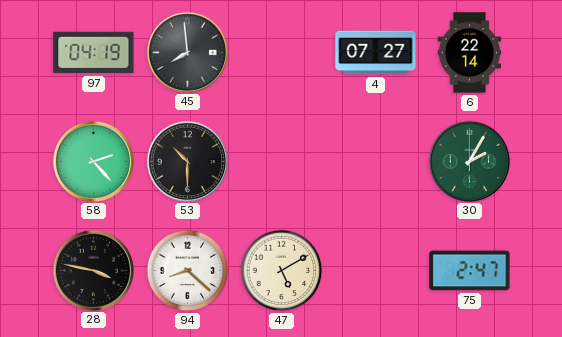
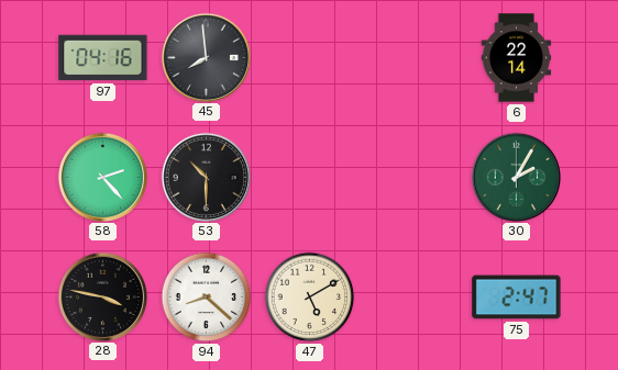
97: 04:19 -> 04:16
4: 07:27 -> none
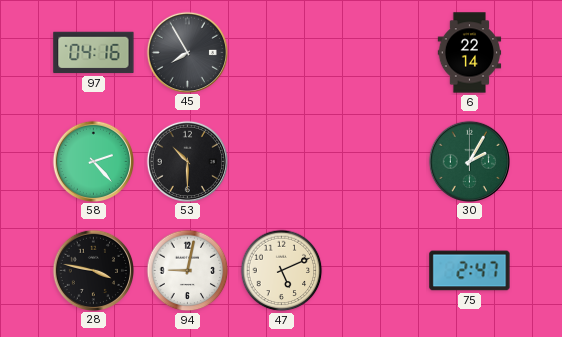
45: 7:59 -> 7:55
94: 8:22 -> 9:02
47: 5:10 -> 5:11
